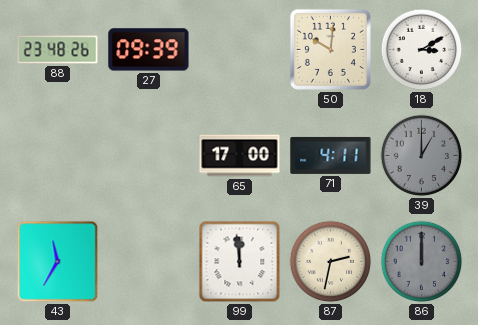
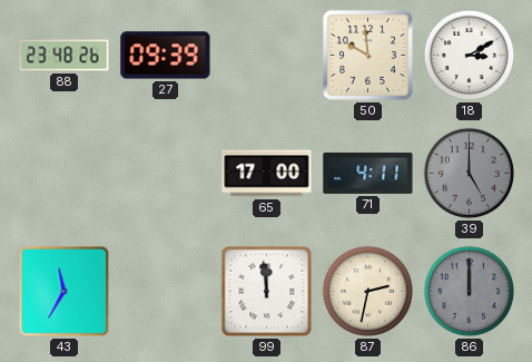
50: 10:01 -> 9:59
39: 1:00 -> 5:00
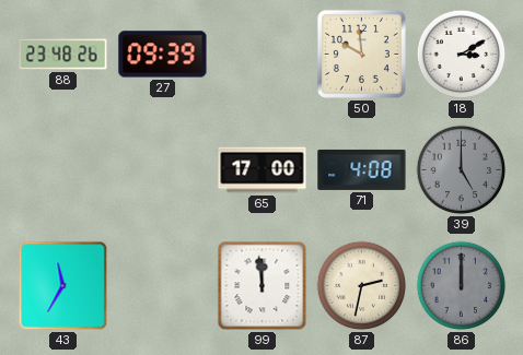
71: 4:11 -> 4:08
